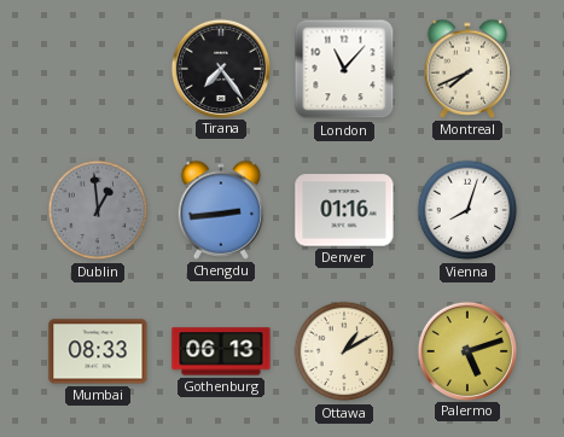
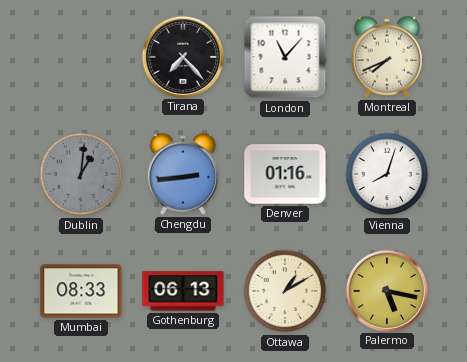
Tirana: 7:24 -> 7:23
Dublin: 12:59 -> 1:01
Palermo: 5:12 -> 5:17
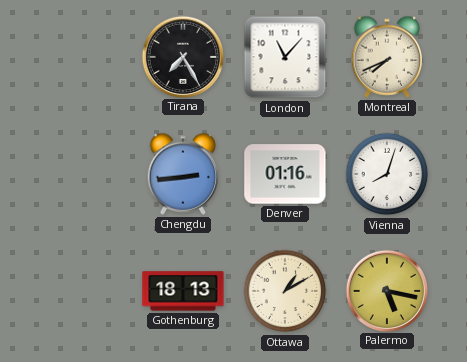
Tirana: 7:23 -> 7:25
Dublin: 1:01 -> none
Mumbai: 08:33 -> none
Gothenburg: 06:13 -> 18:13
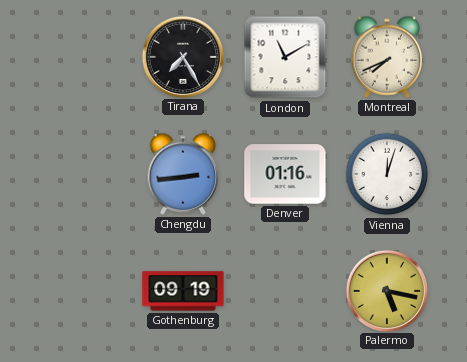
London: 11:07 -> 11:10
Vienna: 8:03 -> 12:03
Gothenburg: 18:13 -> 09:19
Ottawa: 1:10 -> none
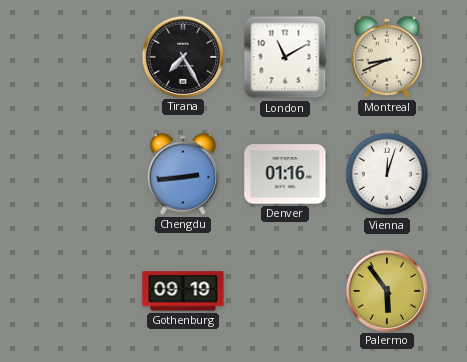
Montreal: 7:41 -> 8:41
Palermo: 5:17 -> 5:54
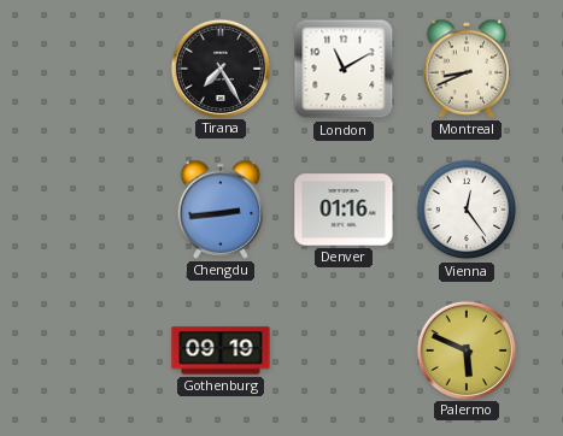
Vienna: 12:03 -> 12:24
Palermo: 5:54 -> 5:49
